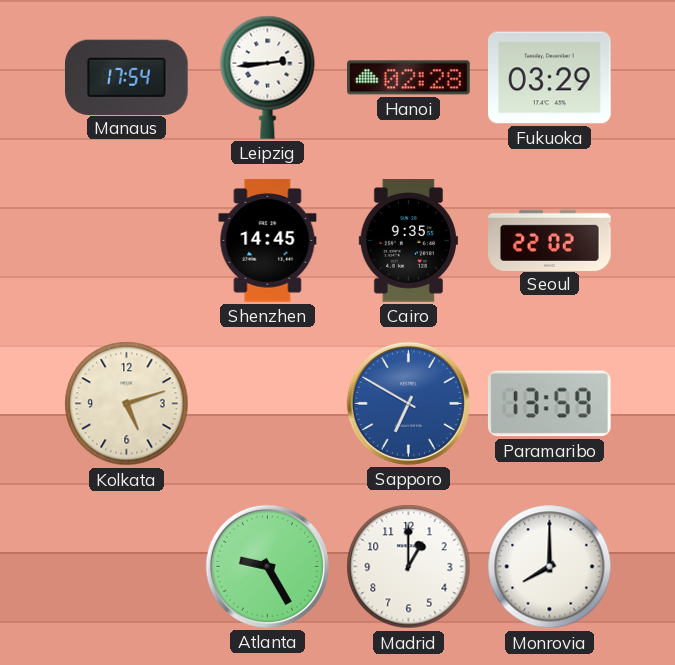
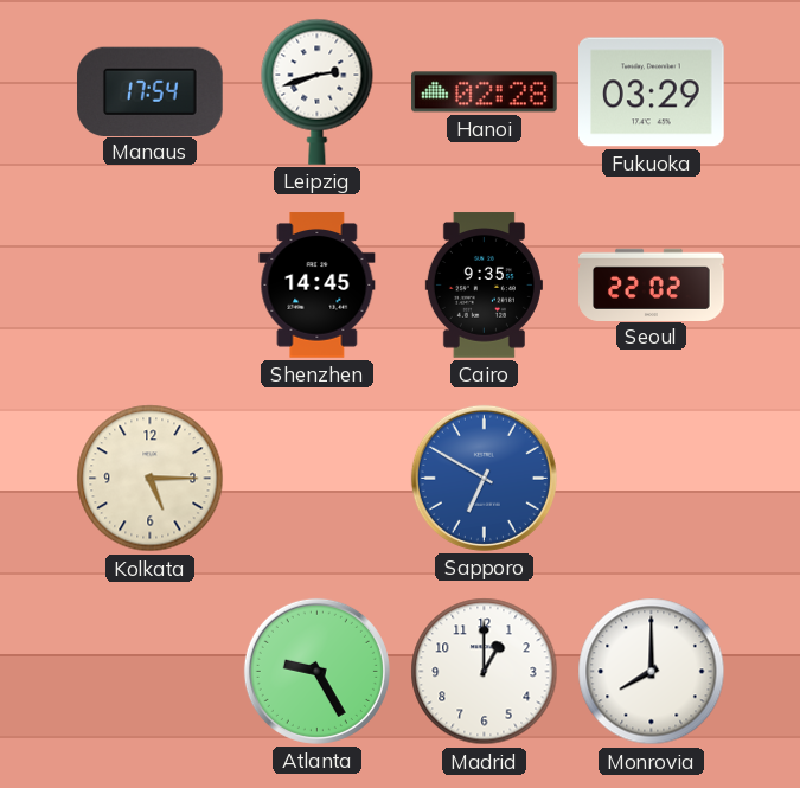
Leipzig: 2:44 -> 2:42
Kolkata: 5:12 -> 5:15
Paramaribo: 13:59 -> none
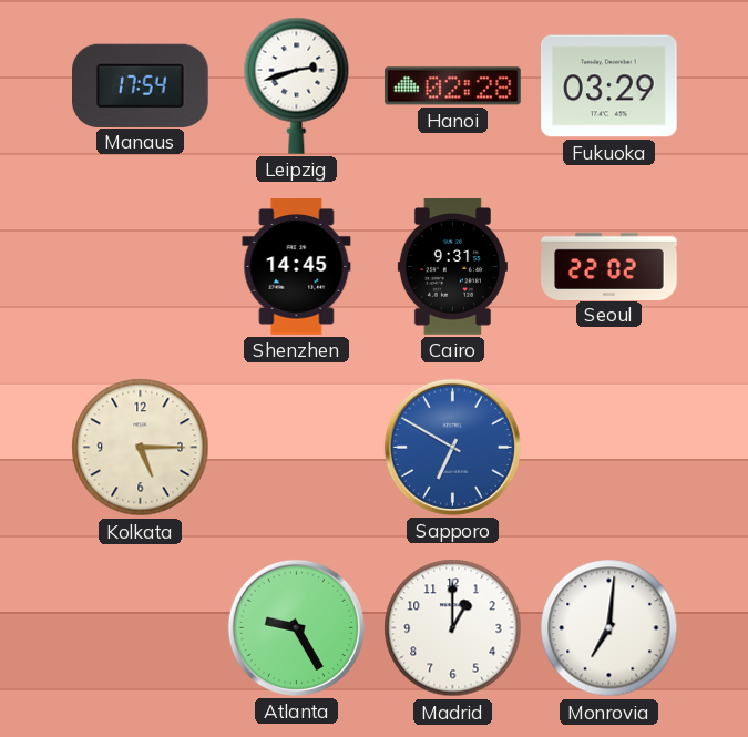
Cairo: 9:35 -> 9:31
Monrovia: 8:00 -> 7:01
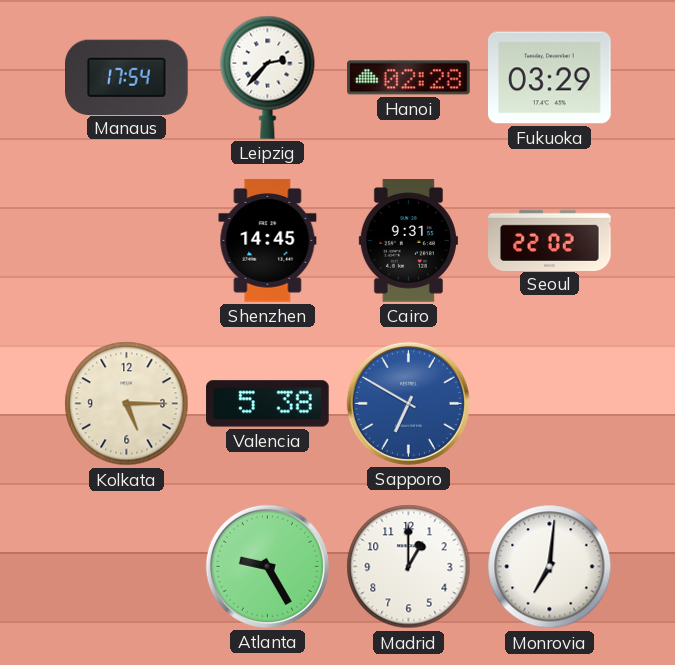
Leipzig: 2:42 -> 2:37
Valencia: none -> 5:38
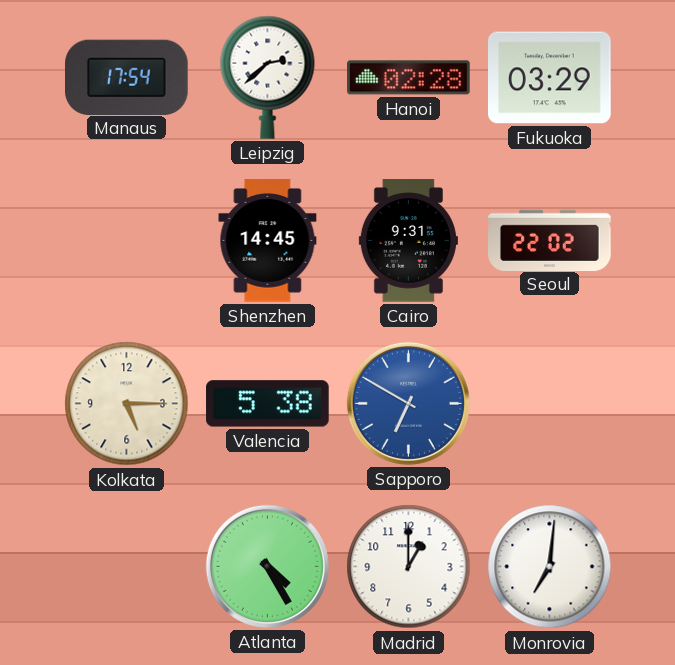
Leipzig: 2:37 -> 2:38
Atlanta: 9:25 -> 4:25
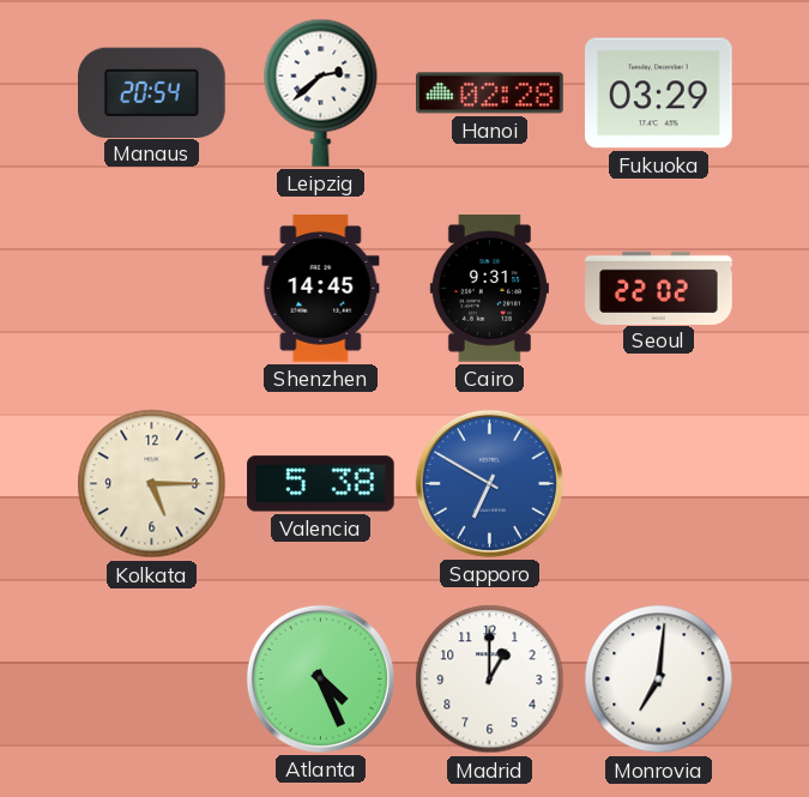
Manaus: 17:54 -> 20:54
Atlanta: 4:25 -> 4:26
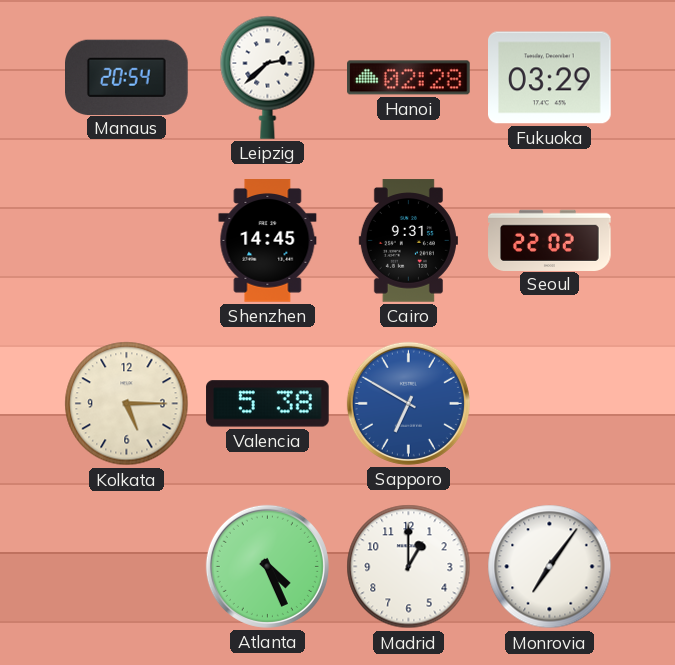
Monrovia: 7:01 -> 7:06
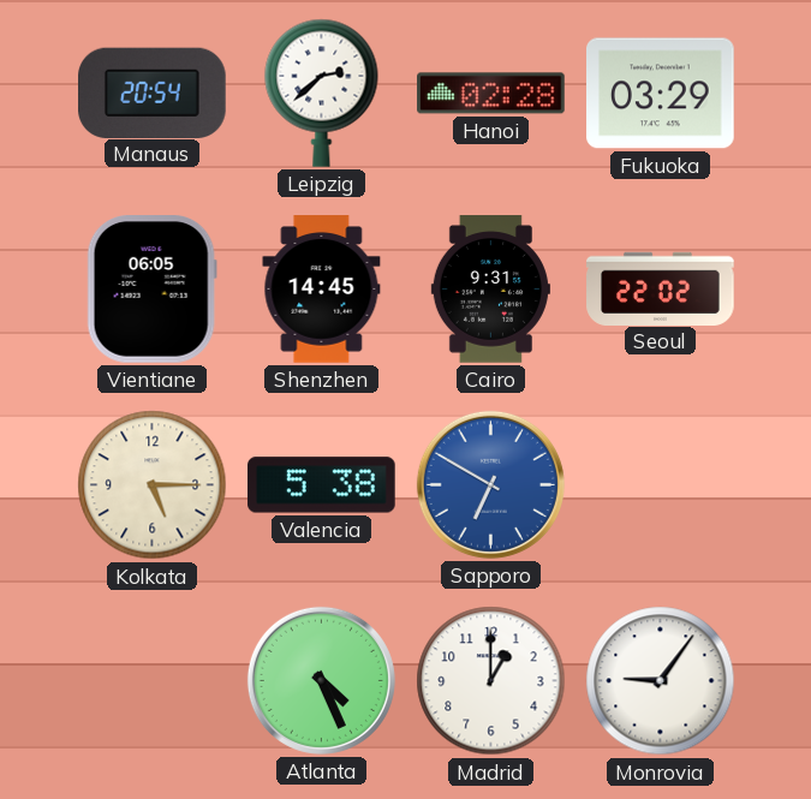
Vientiane: none -> 06:05
Monrovia: 7:06 -> 9:06
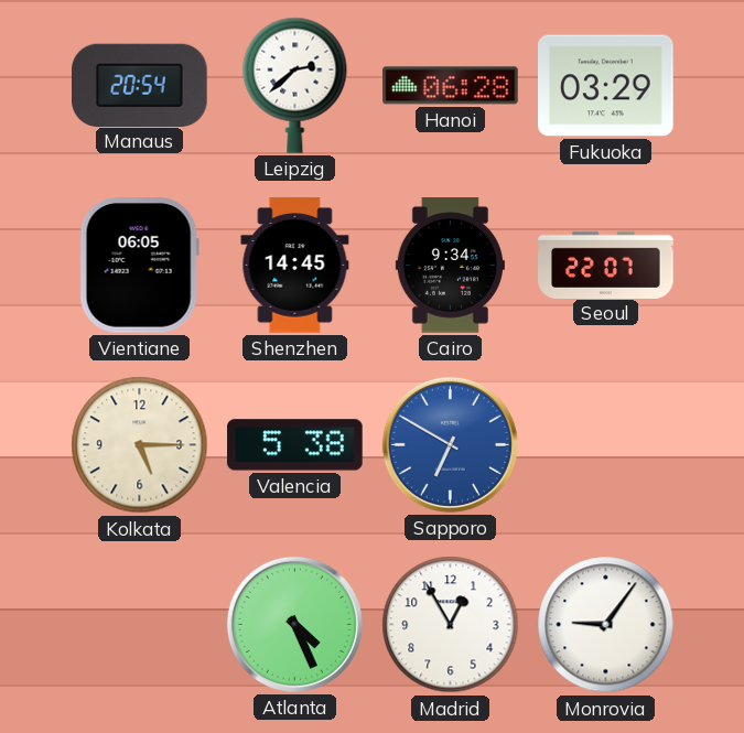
Hanoi: 02:28 -> 06:28
Cairo: 9:31 -> 9:34
Seoul: 22:02 -> 22:07
Madrid: 1:00 -> 12:55
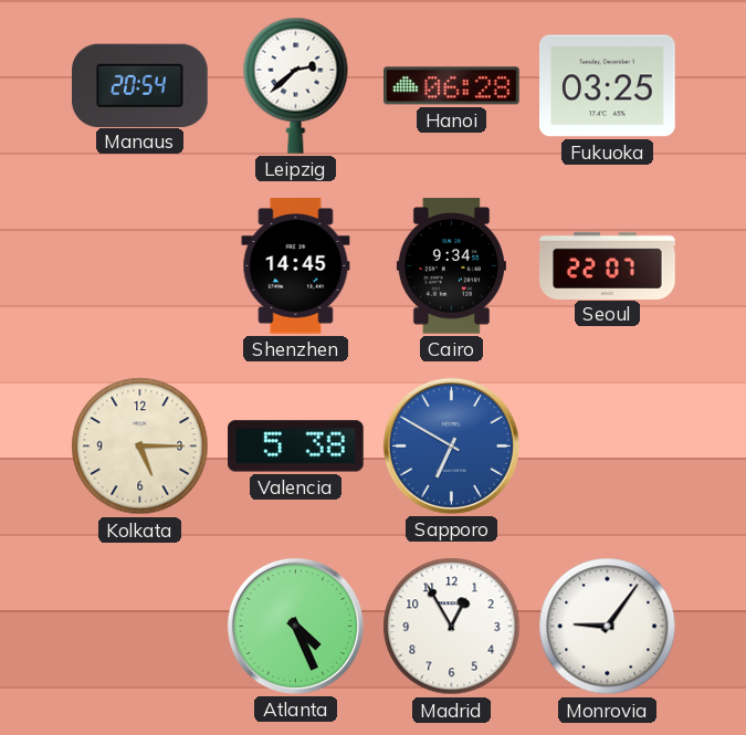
Fukuoka: 03:29 -> 03:25
Vientiane: 06:05 -> none
